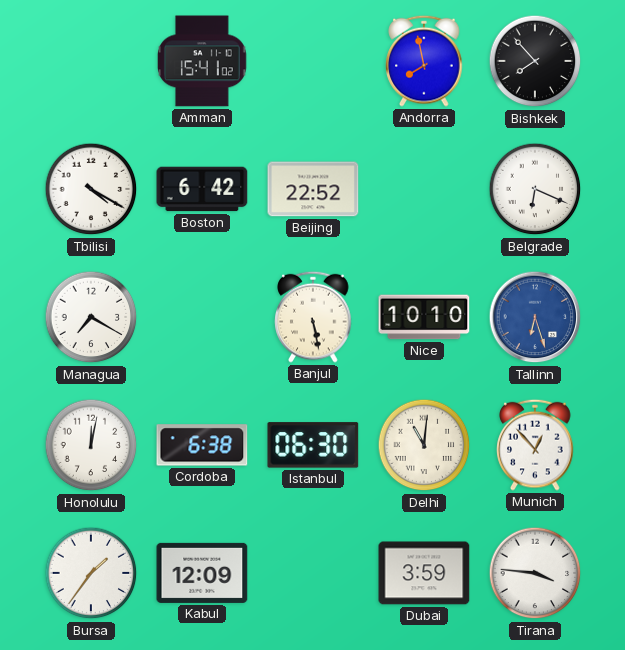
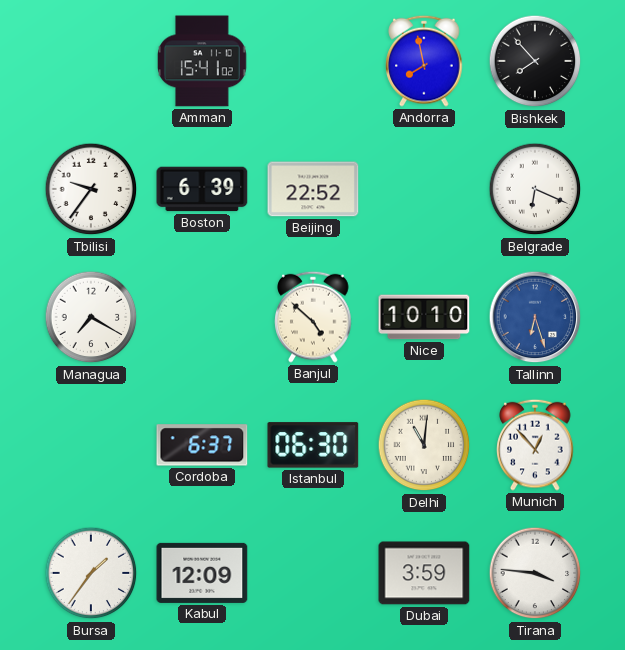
Tbilisi: 4:20 -> 9:36
Boston: 6:42 -> 6:39
Banjul: 5:28 -> 4:52
Honolulu: 12:02 -> none
Cordoba: 6:38 -> 6:37
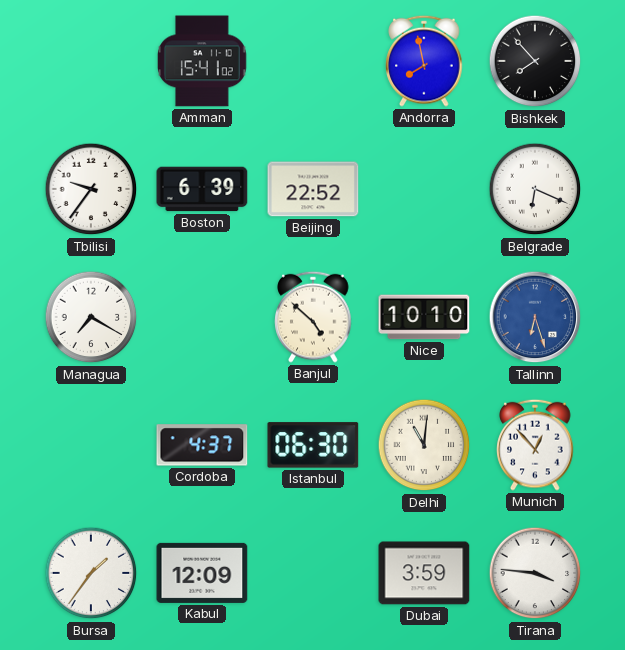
Cordoba: 6:37 -> 4:37
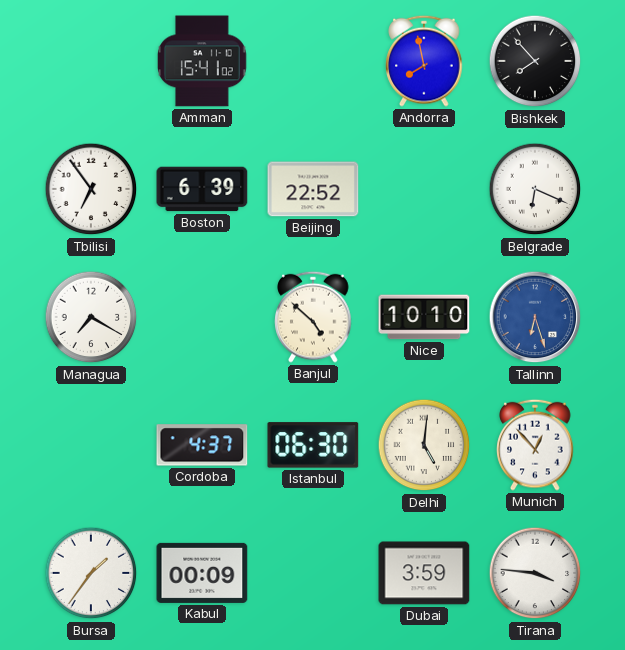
Tbilisi: 9:36 -> 6:54
Delhi: 11:01 -> 5:01
Kabul: 12:09 -> 00:09
